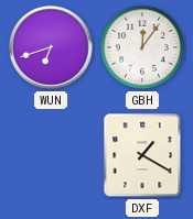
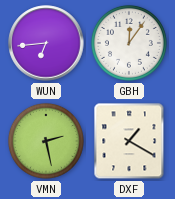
WUN: 6:42 -> 6:44
VMN: none -> 2:28
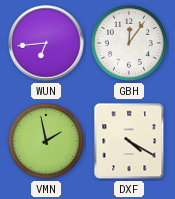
VMN: 2:28 -> 1:58
DXF: 1:20 -> 4:20
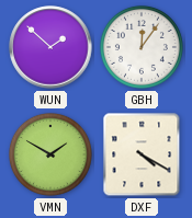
WUN: 6:44 -> 1:52
VMN: 1:58 -> 1:50
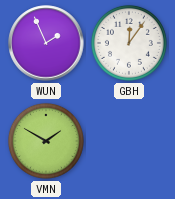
WUN: 1:52 -> 1:56
DXF: 4:20 -> none
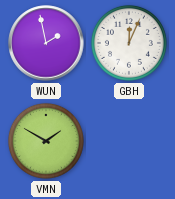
WUN: 1:56 -> 1:58
GBH: 12:06 -> 12:04
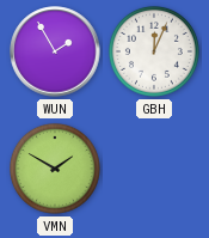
WUN: 1:58 -> 1:55
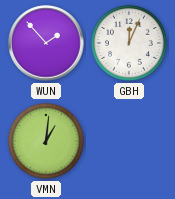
WUN: 1:55 -> 1:53
VMN: 1:50 -> 1:01
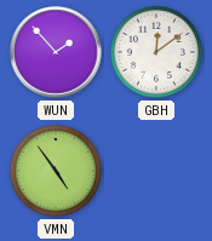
GBH: 12:04 -> 12:09
VMN: 1:01 -> 4:54
